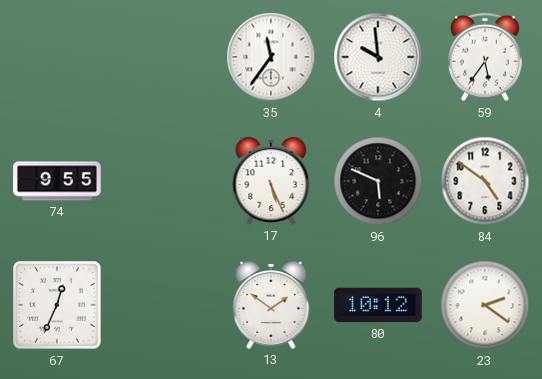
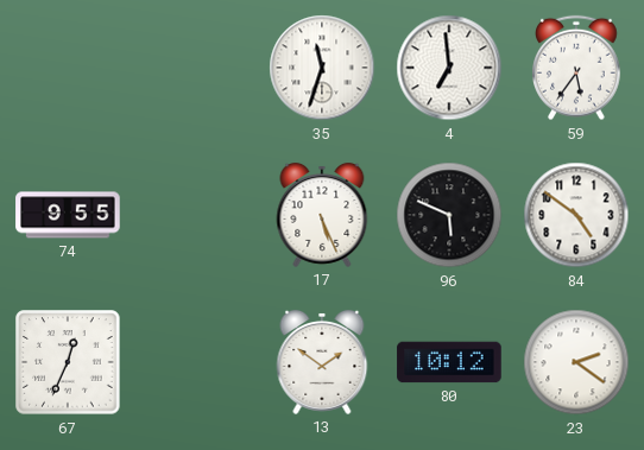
35: 11:36 -> 11:33
4: 9:59 -> 6:59
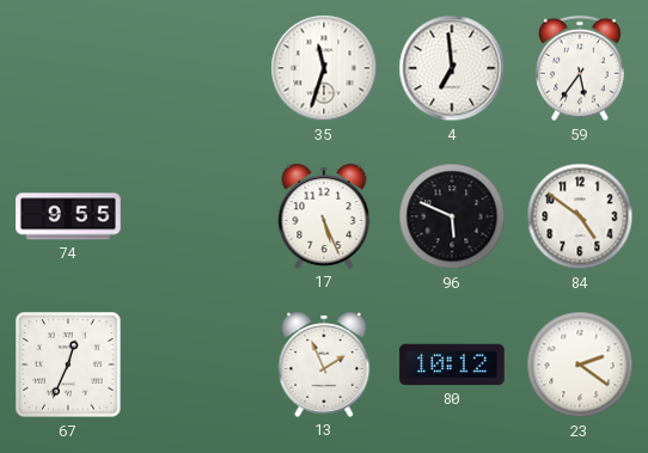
13: 1:51 -> 1:56
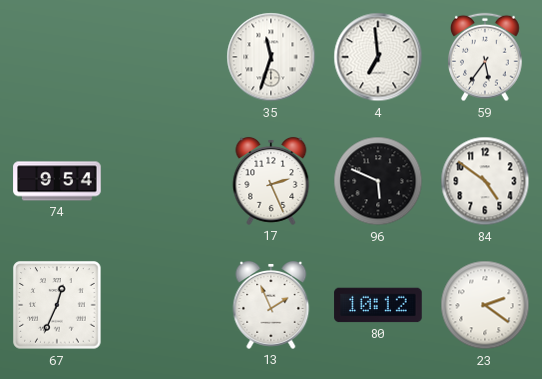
74: 9:55 -> 9:54
17: 5:26 -> 2:26
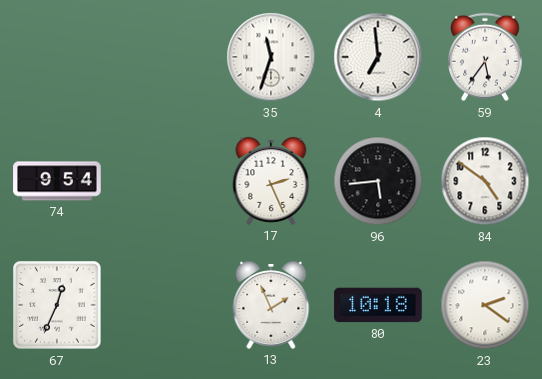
96: 5:49 -> 5:44
80: 10:12 -> 10:18
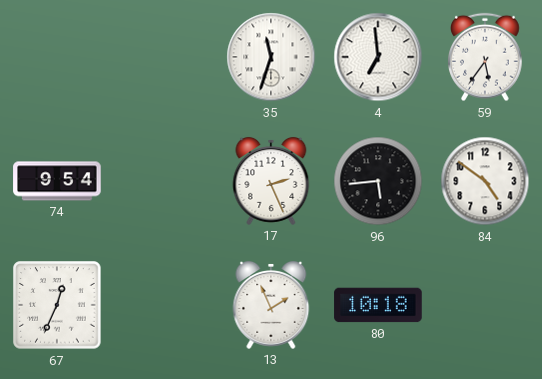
23: 2:21 -> none
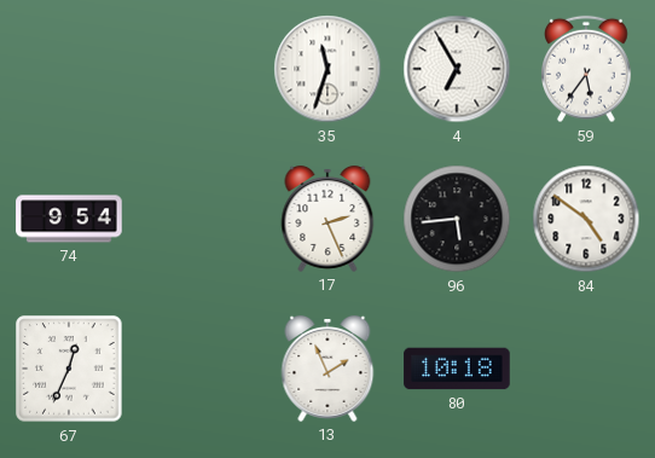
4: 6:59 -> 6:55
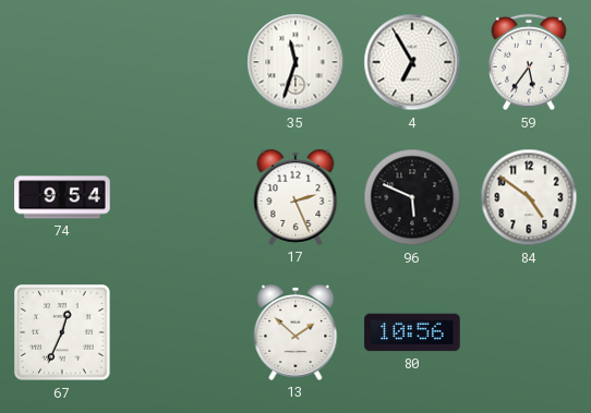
96: 5:44 -> 5:49
13: 1:56 -> 1:52
80: 10:18 -> 10:56
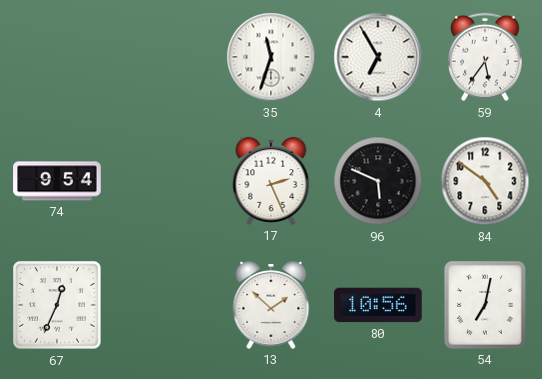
54: none -> 7:02
